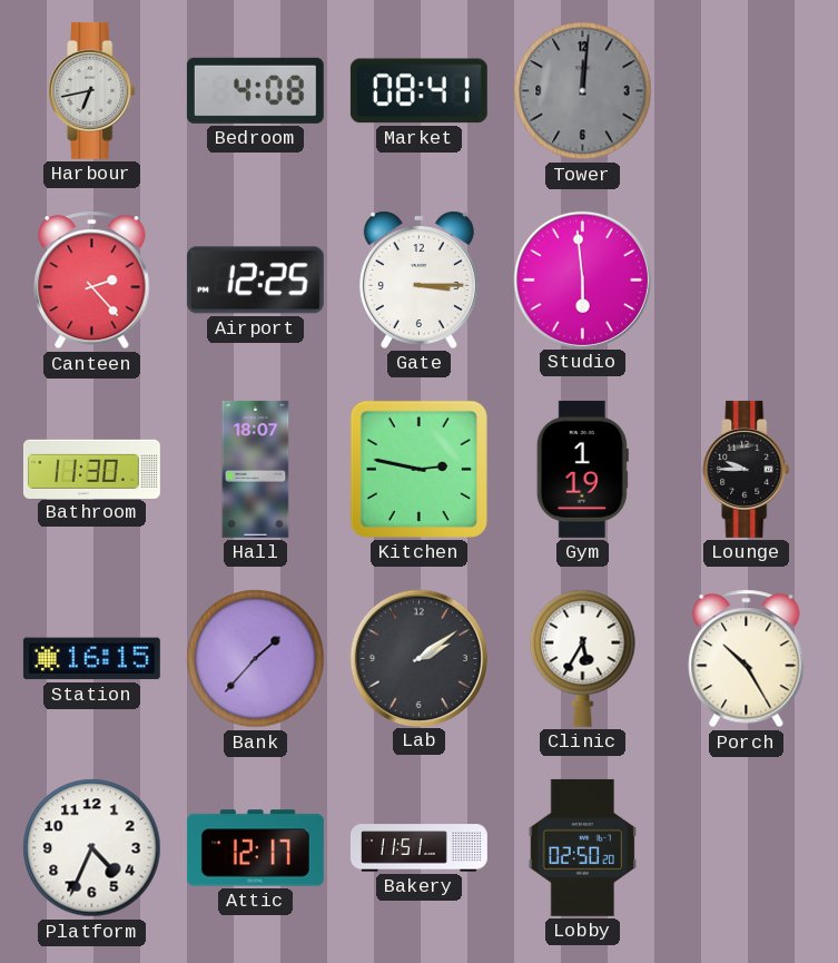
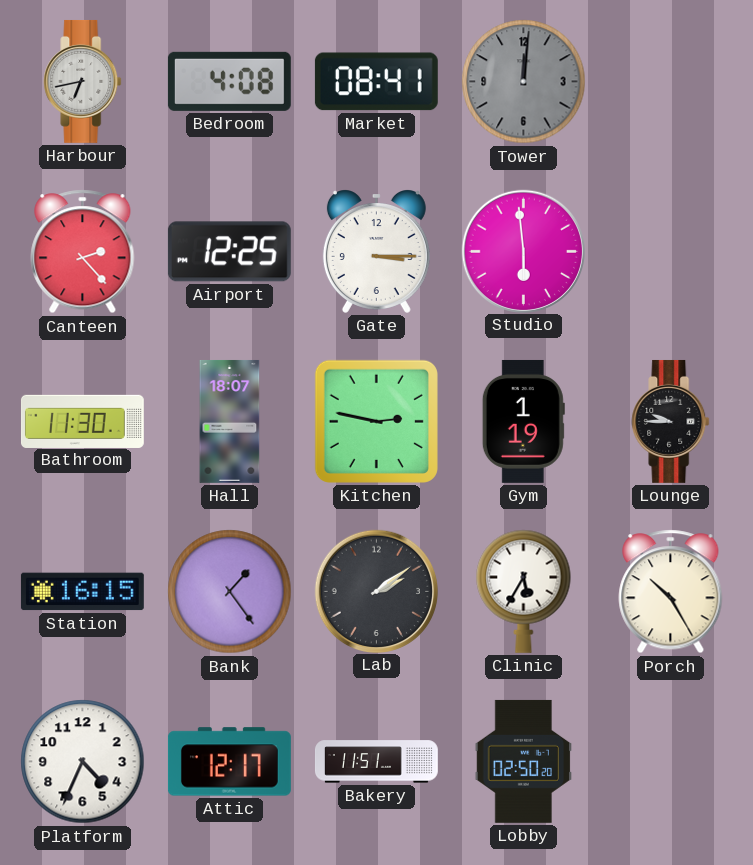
Bank: 1:37 -> 1:24
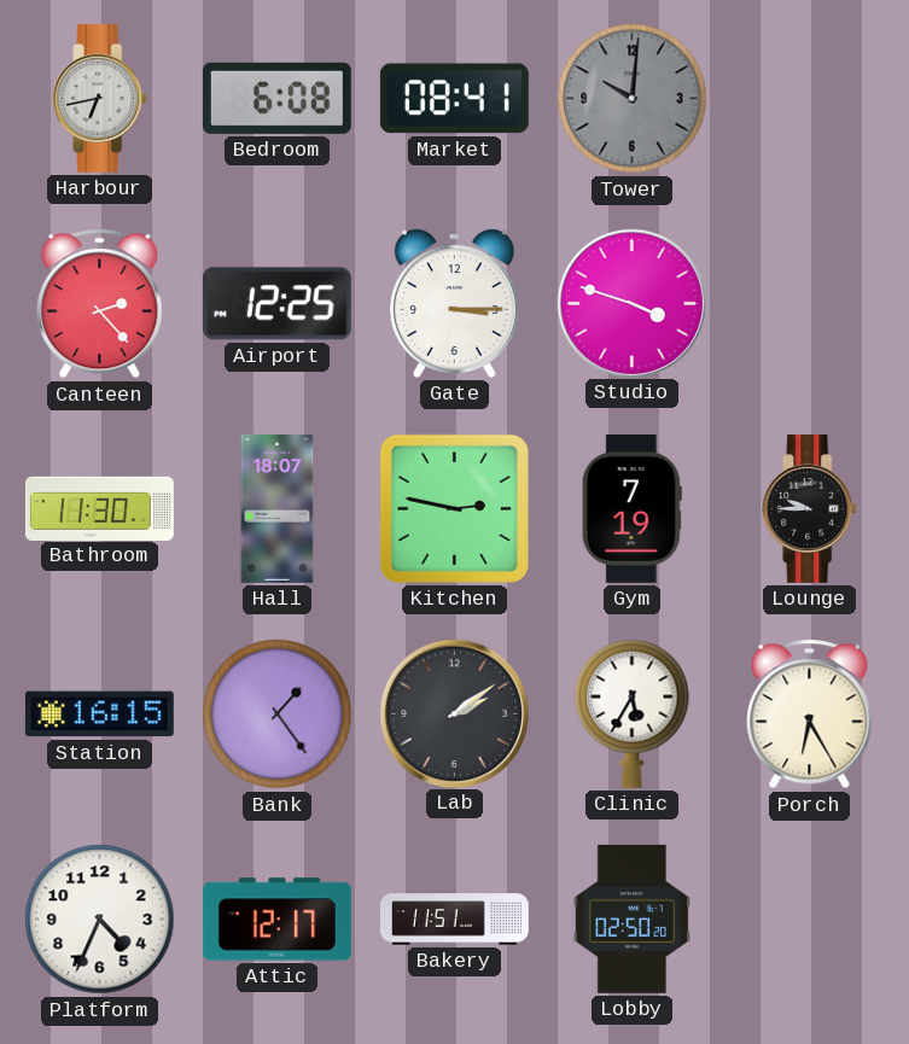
Bedroom: 4:08 -> 6:08
Tower: 12:01 -> 10:01
Studio: 5:59 -> 3:48
Gym: 1:19 -> 7:19
Porch: 10:25 -> 6:25
